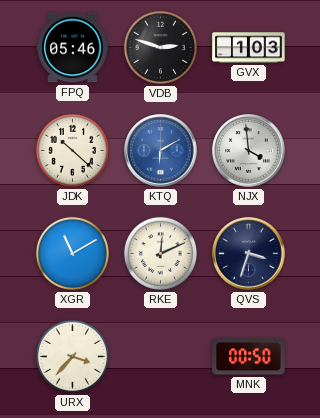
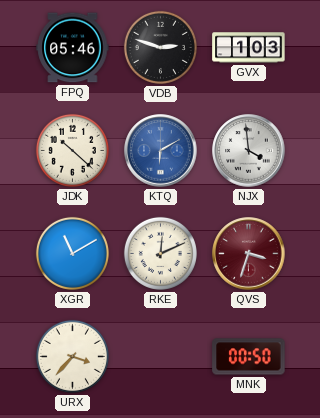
QVS dial: navy -> burgundy
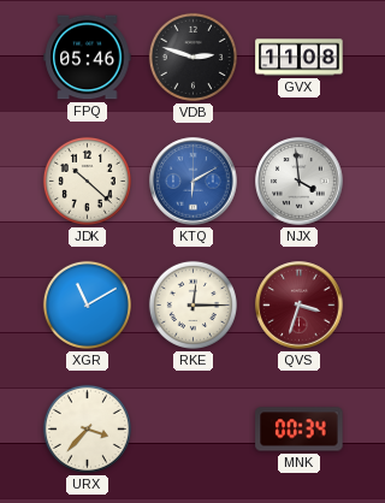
GVX: 1:03 -> 11:08
RKE: 12:11 -> 12:15
MNK: 00:50 -> 00:34
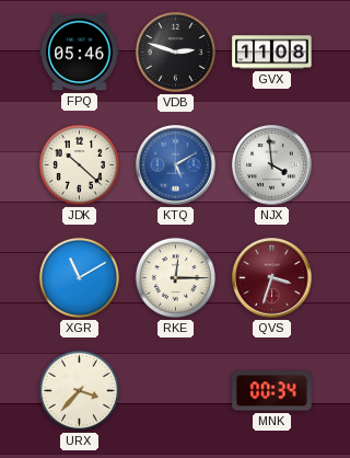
KTQ: 6:10 -> 5:10
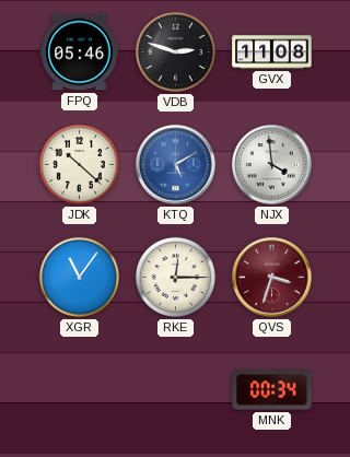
XGR: 11:10 -> 11:06
URX: 3:37 -> none
